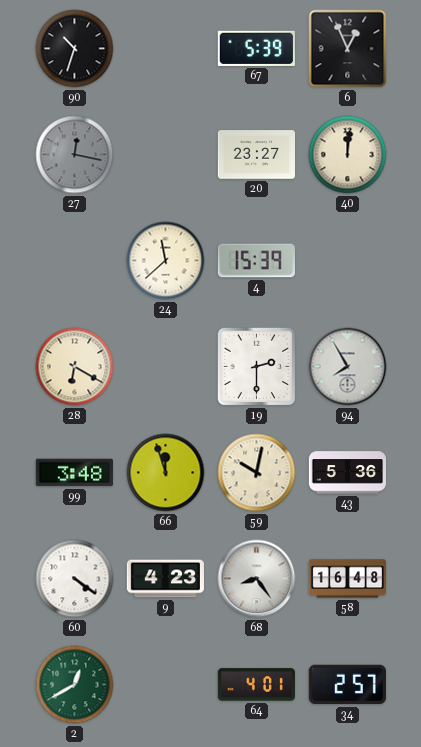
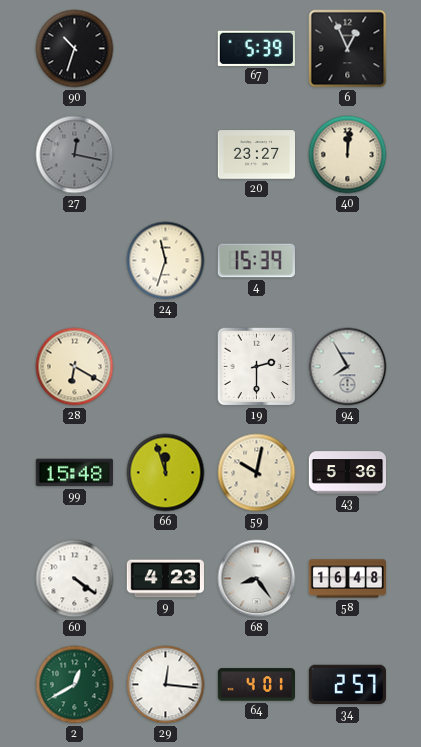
24: 11:38 -> 11:33
99: 3:48 -> 15:48
29: none -> 12:16
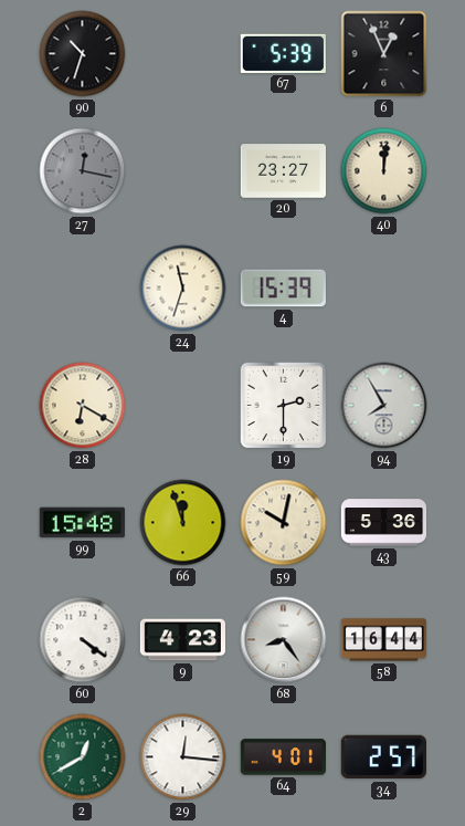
58: 16:48 -> 16:44
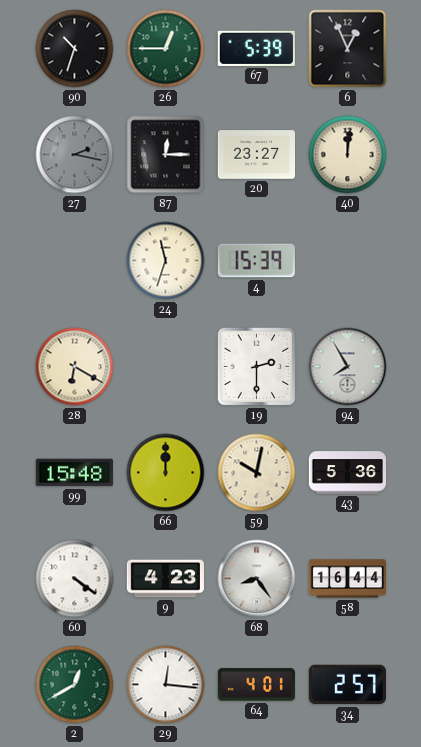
26: none -> 12:45
27: 12:17 -> 2:17
87: none -> 12:15
66: 11:57 -> 12:00
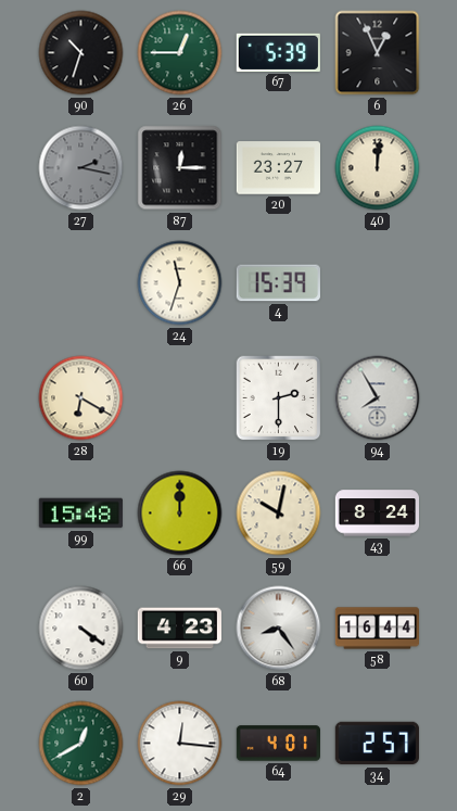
43: 5:36 -> 8:24
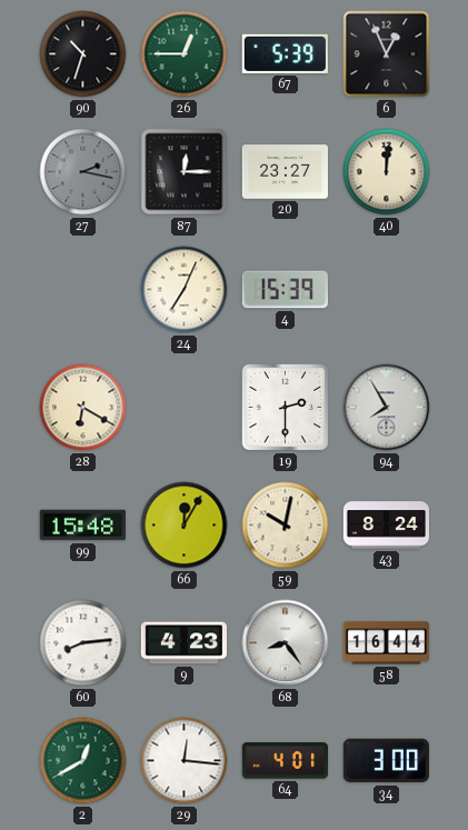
24: 11:33 -> 7:04
66: 12:00 -> 12:05
60: 4:21 -> 8:14
34: 2:57 -> 3:00
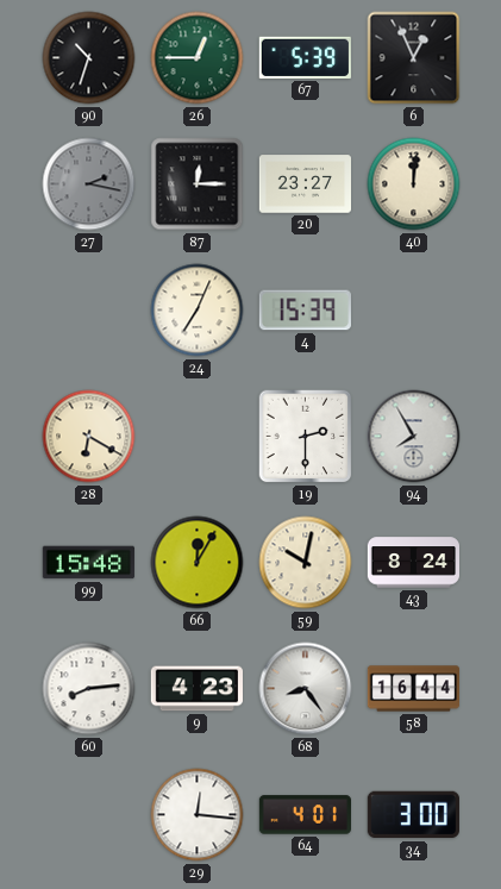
2: 12:40 -> none
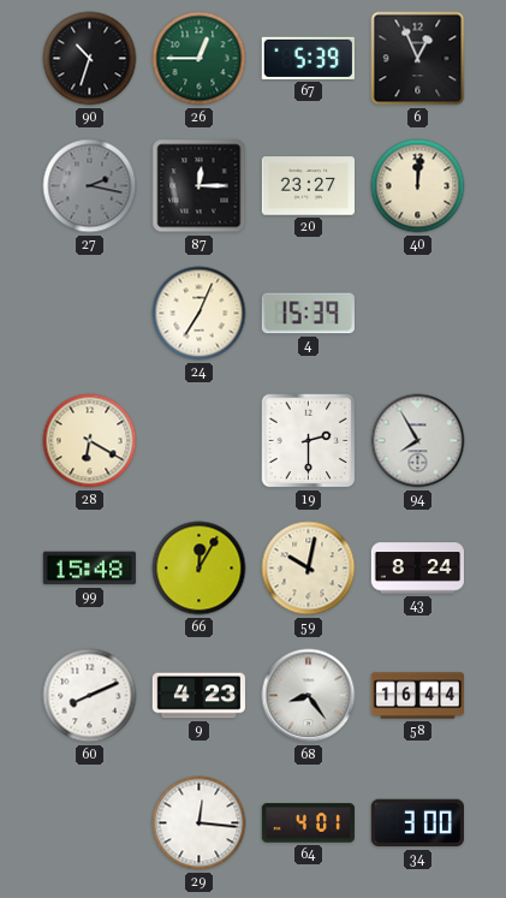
60: 8:14 -> 8:11
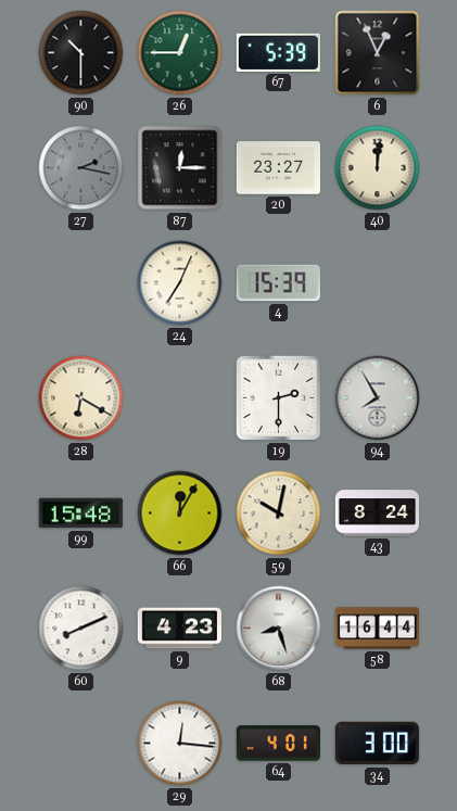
90: 10:33 -> 10:30
68: 8:24 -> 8:27
